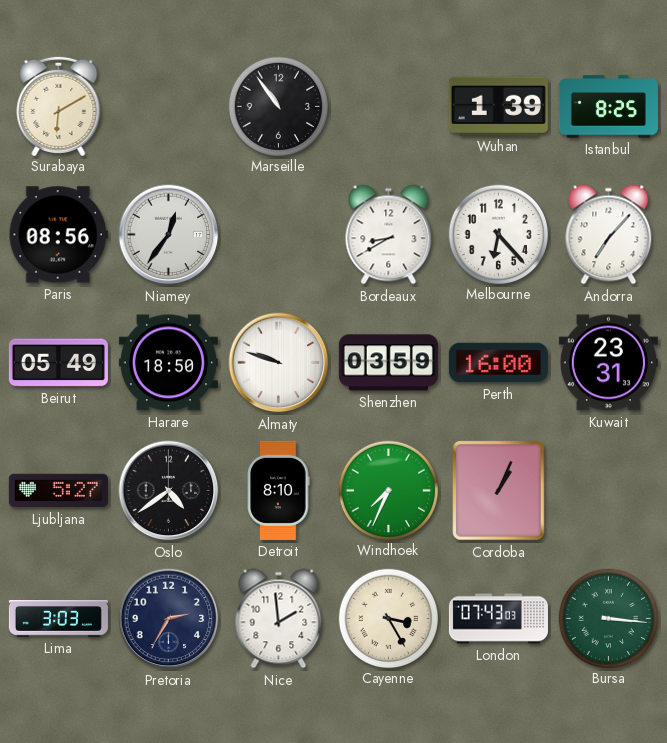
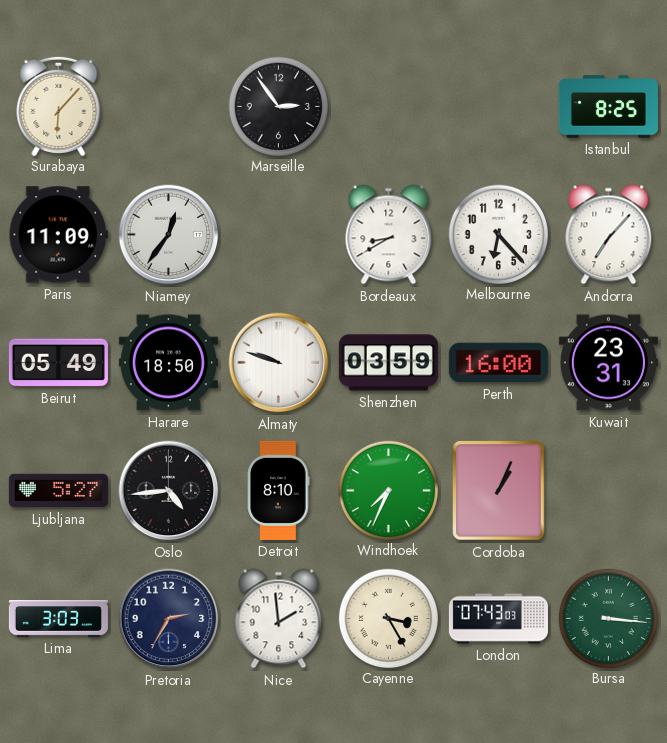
Surabaya: 6:10 -> 6:07
Marseille: 10:54 -> 2:54
Wuhan: 1:39 -> none
Paris: 08:56 -> 11:09
Oslo: 4:39 -> 4:44
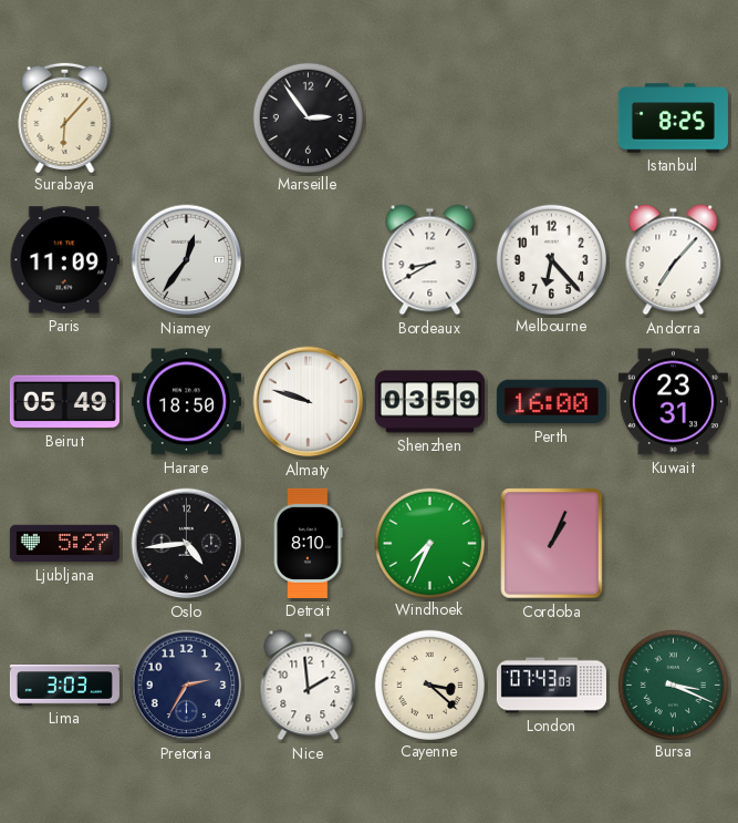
Cayenne: 3:25 -> 3:22
Bursa: 3:16 -> 3:19
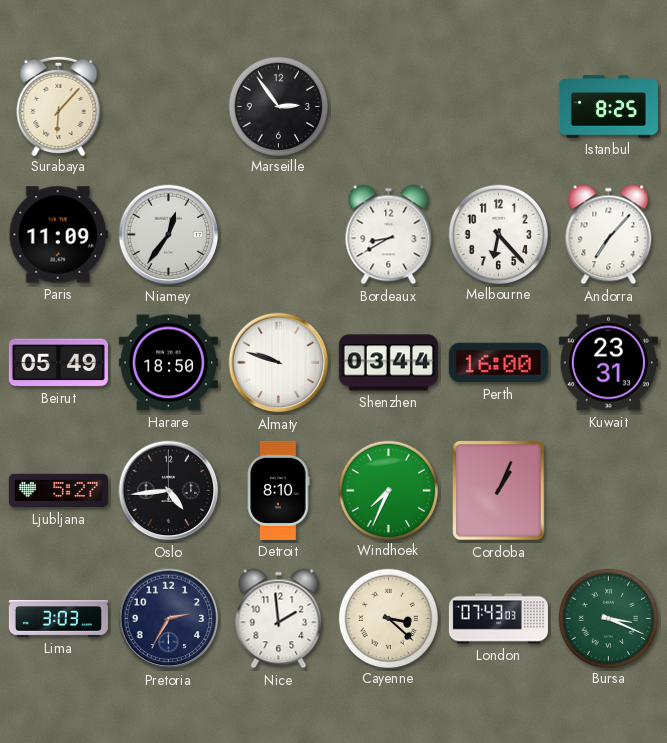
Shenzhen: 03:59 -> 03:44
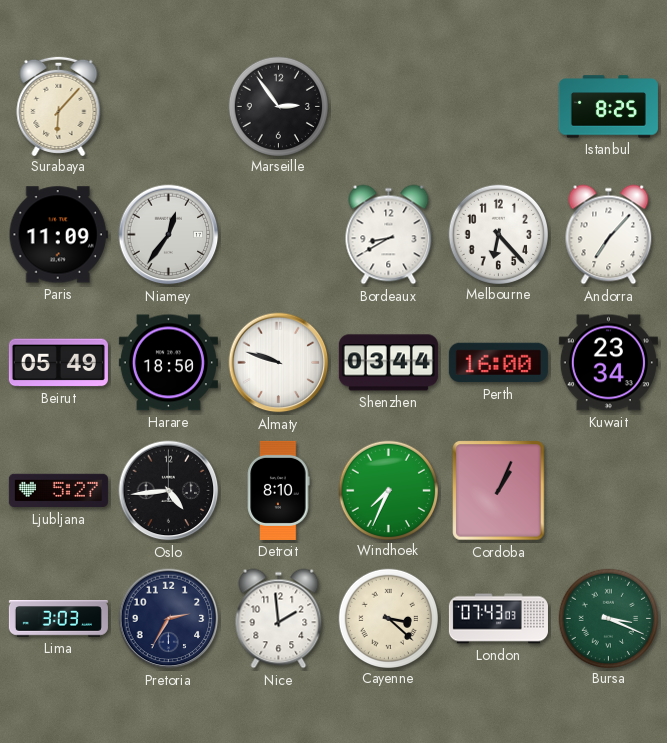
Kuwait: 23:31 -> 23:34
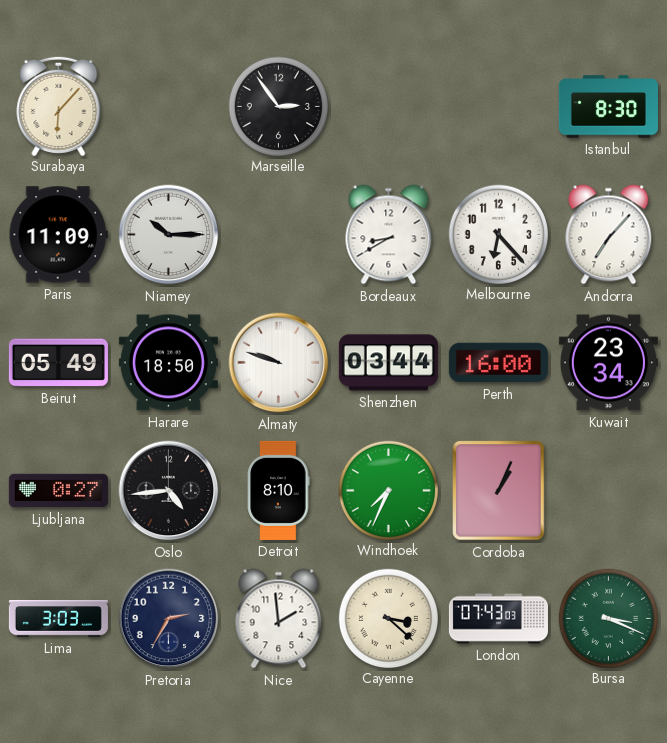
Istanbul: 8:25 -> 8:30
Niamey: 12:36 -> 10:15
Ljubljana: 5:27 -> 0:27
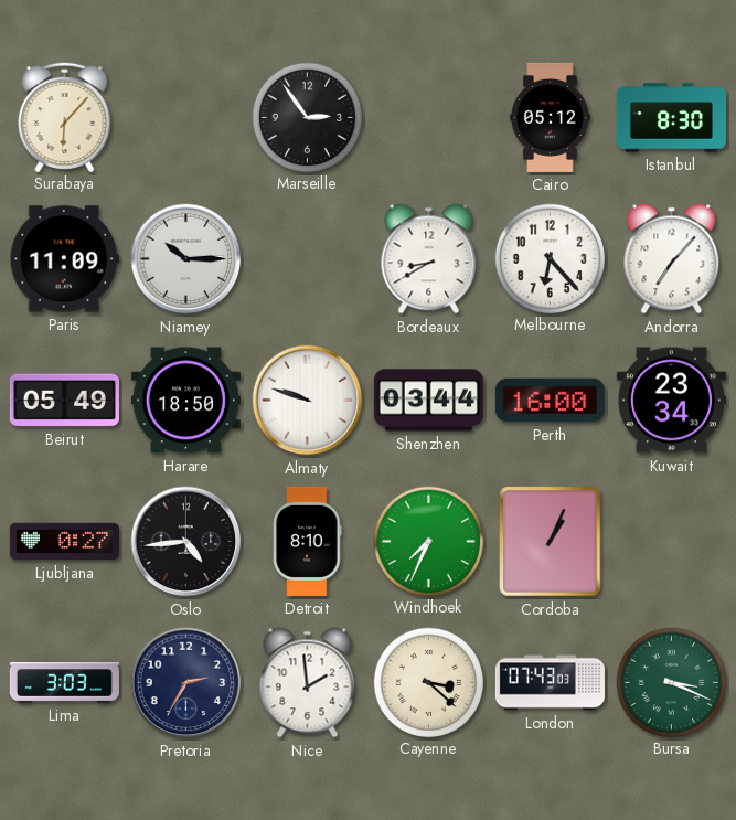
Cairo: none -> 05:12
